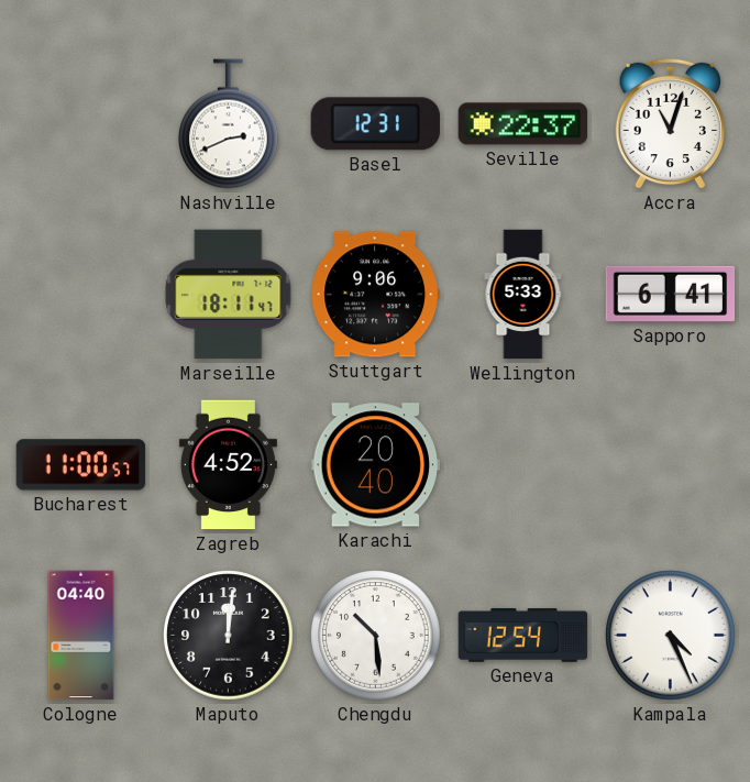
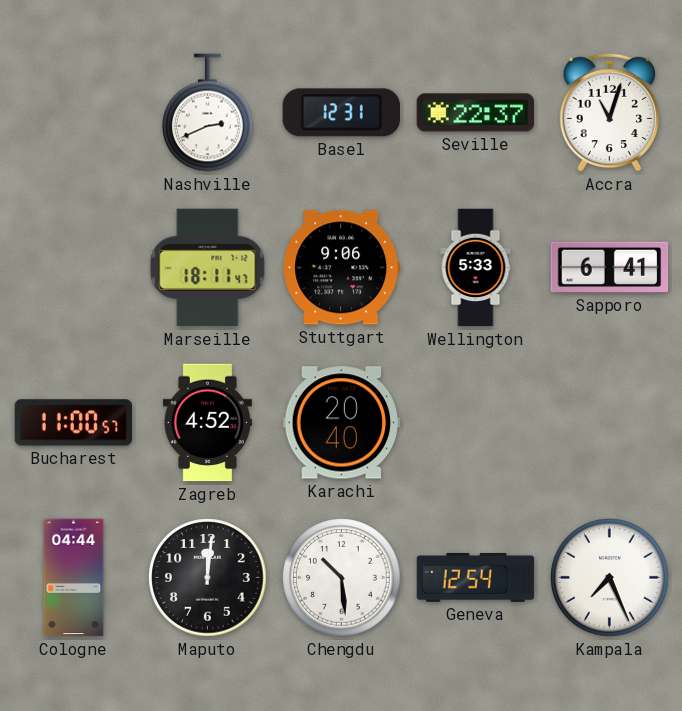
Cologne: 04:40 -> 04:44
Kampala: 4:26 -> 7:26
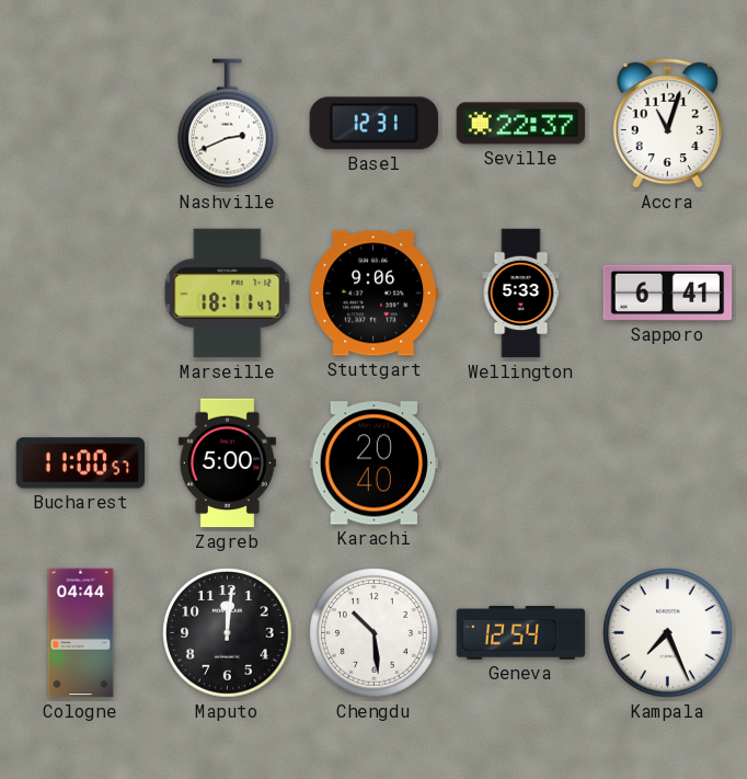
Zagreb: 4:52 -> 5:00
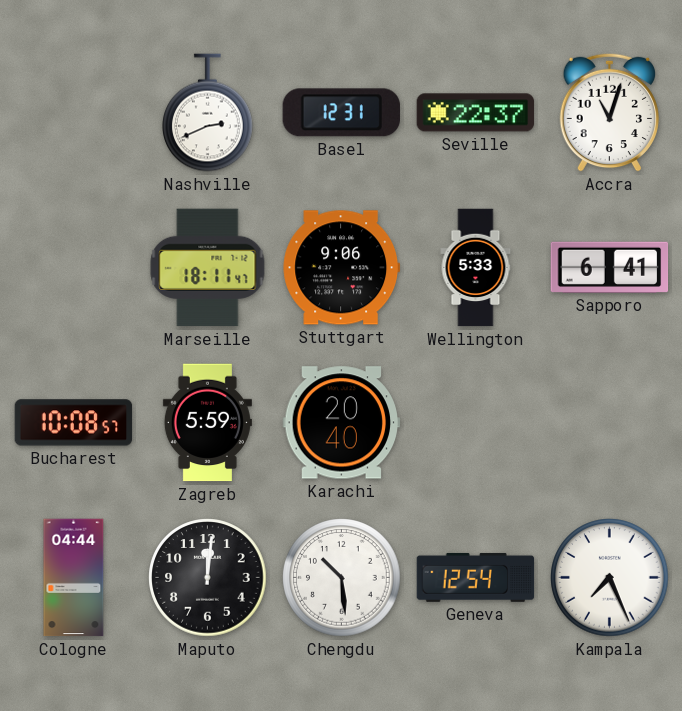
Bucharest: 11:00 -> 10:08
Zagreb: 5:00 -> 5:59
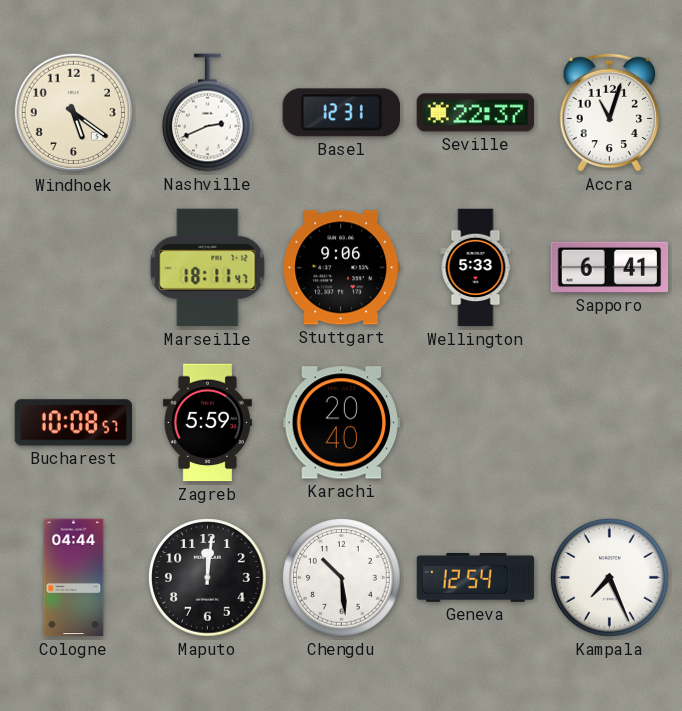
Windhoek: none -> 5:21
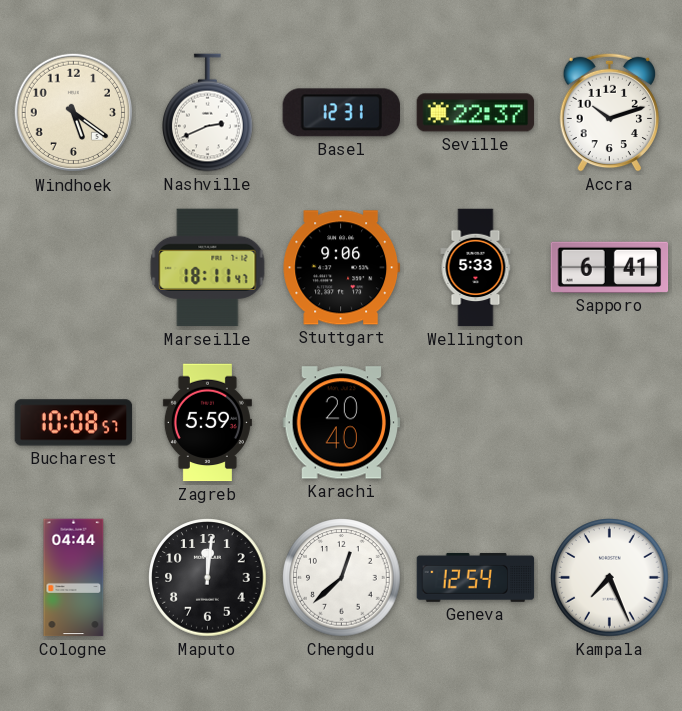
Accra: 11:03 -> 10:12
Chengdu: 10:29 -> 12:38
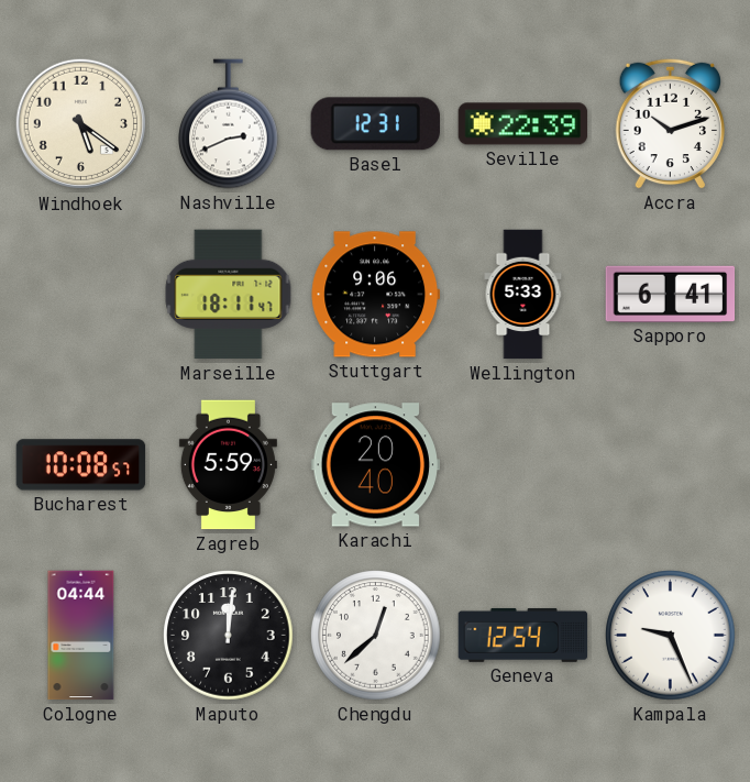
Seville: 22:37 -> 22:39
Kampala: 7:26 -> 9:26
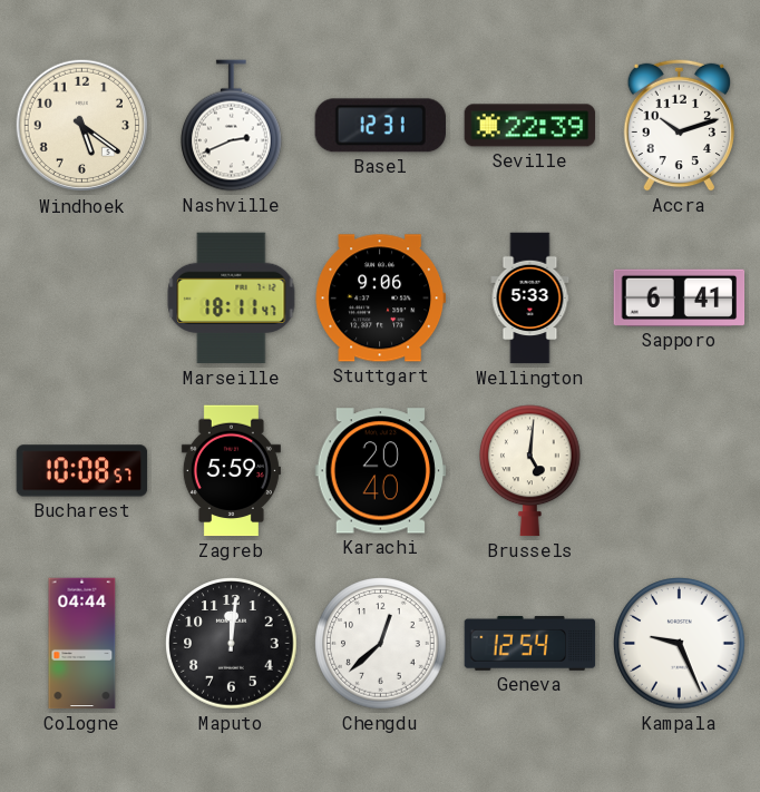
Brussels: none -> 5:01
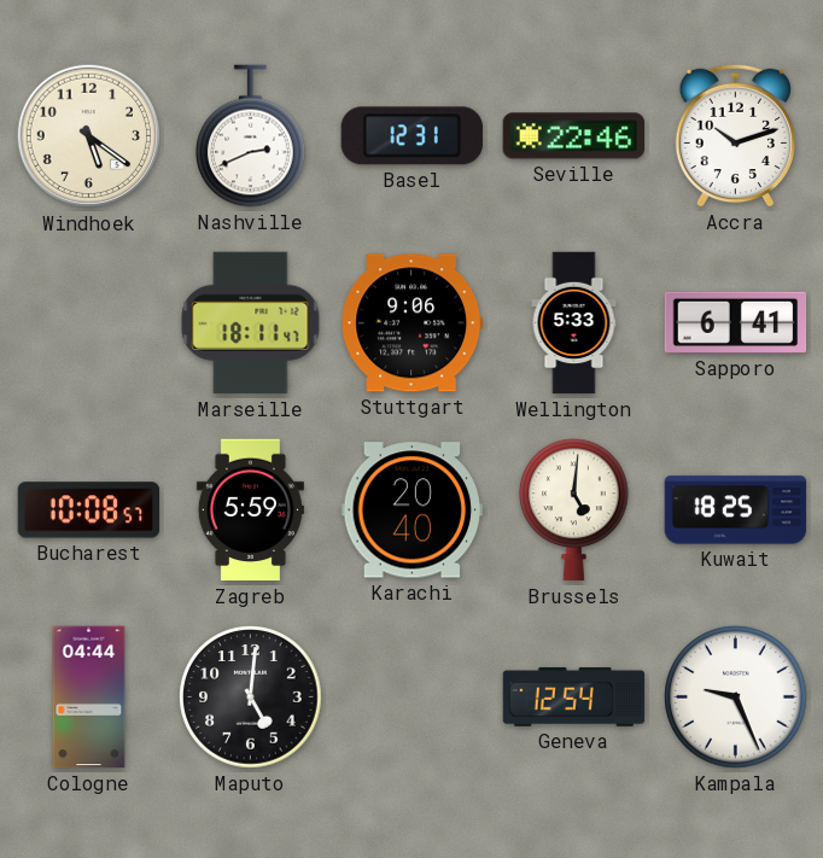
Seville: 22:39 -> 22:46
Kuwait: none -> 18:25
Maputo: 12:01 -> 5:01
Chengdu: 12:38 -> none
